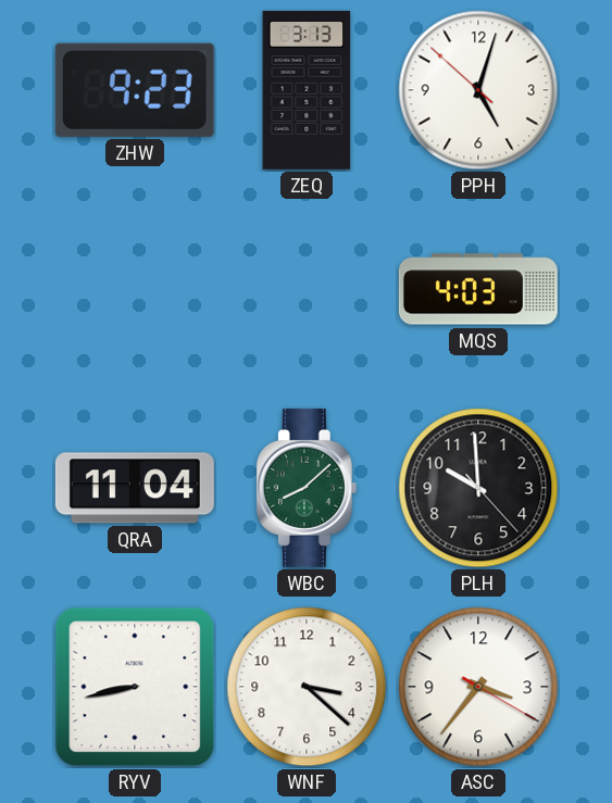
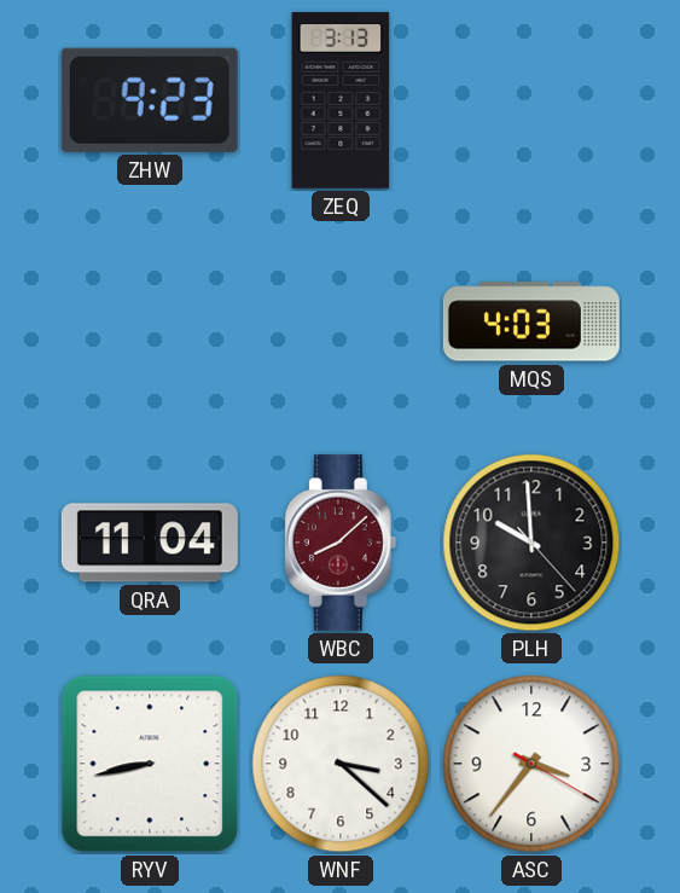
PPH: 5:02 -> none
WBC dial: green -> burgundy
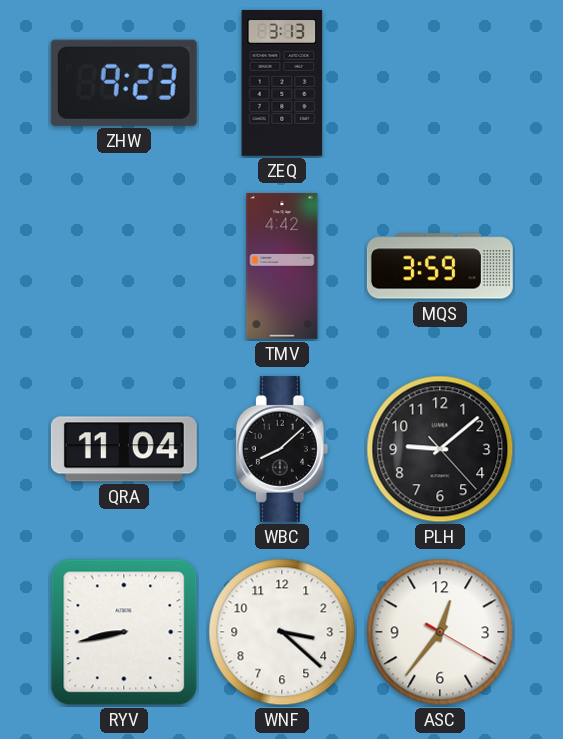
TMV: none -> 4:42
MQS: 4:03 -> 3:59
WBC dial: burgundy -> black
PLH: 9:59 -> 9:08
ASC: 3:36 -> 12:36
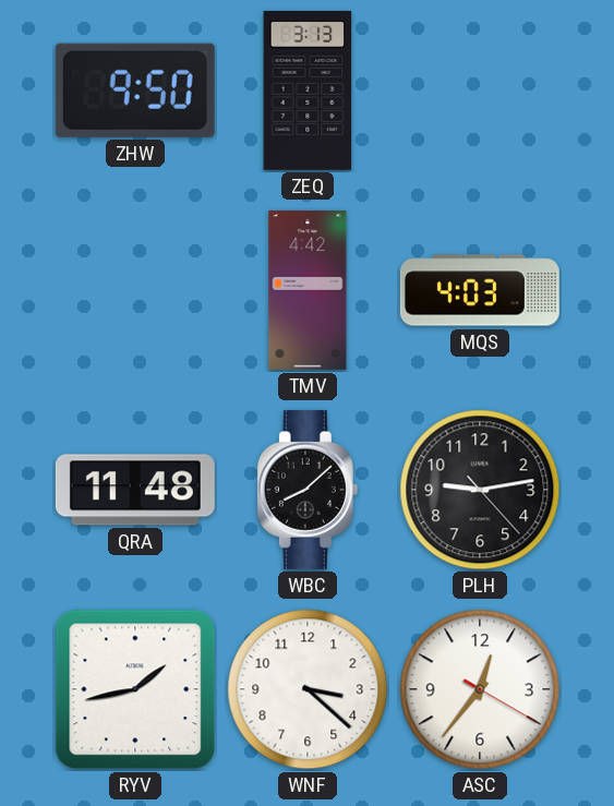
ZHW: 9:23 -> 9:50
MQS: 3:59 -> 4:03
QRA: 11:04 -> 11:48
PLH: 9:08 -> 9:13
RYV: 8:43 -> 1:43
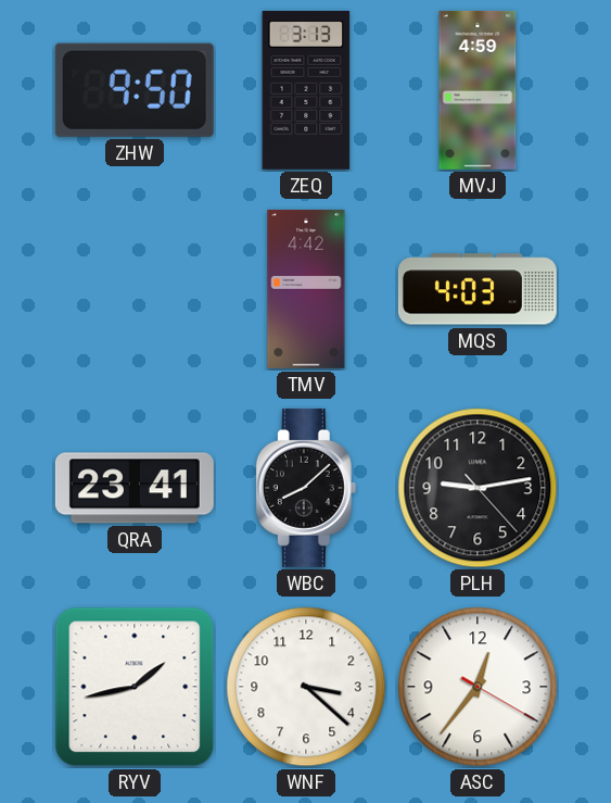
MVJ: none -> 4:59
QRA: 11:48 -> 23:41
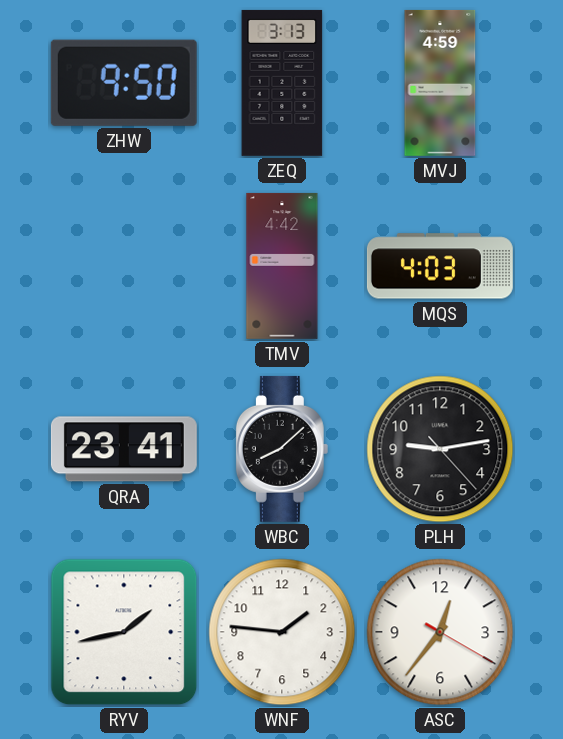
WNF: 3:22 -> 1:46
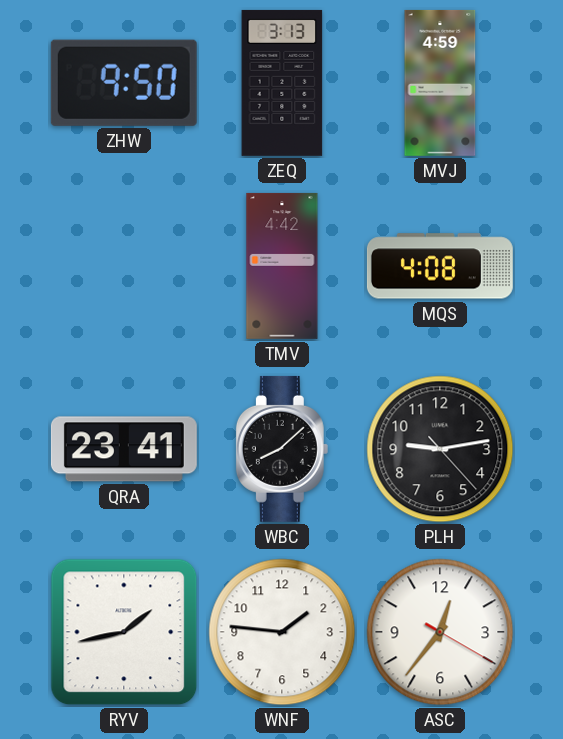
MQS: 4:03 -> 4:08
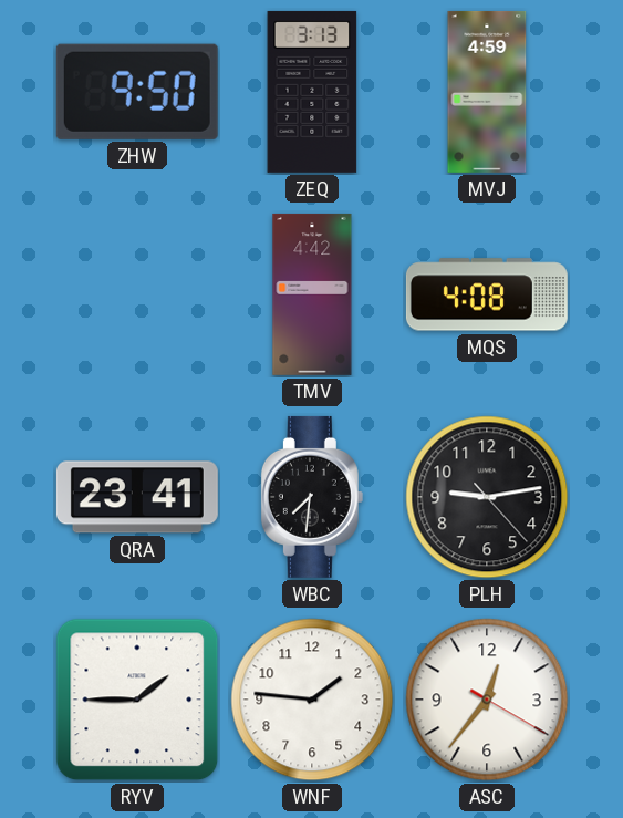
WBC: 8:08 -> 7:31
RYV: 1:43 -> 1:45
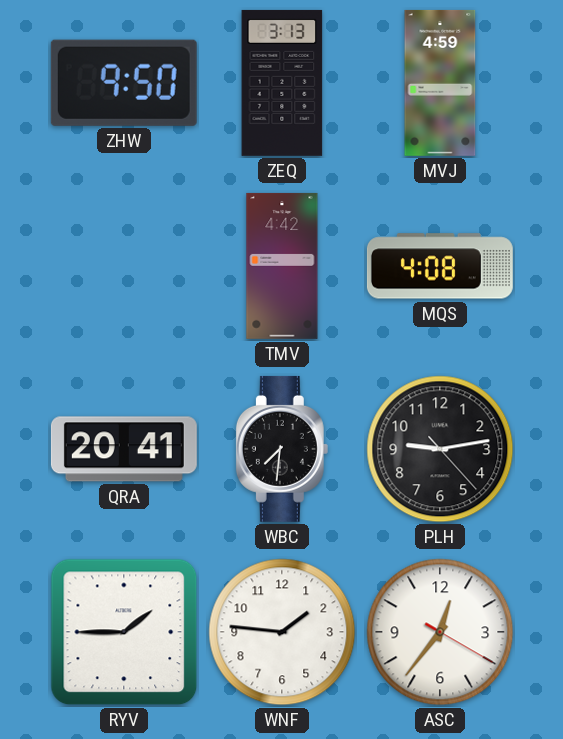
QRA: 23:41 -> 20:41
